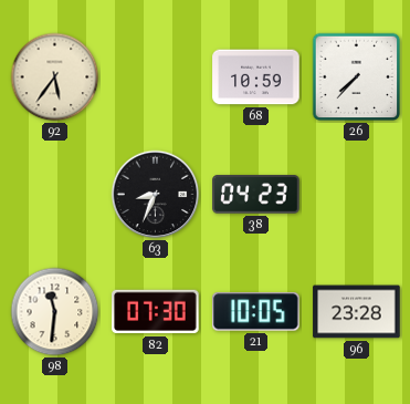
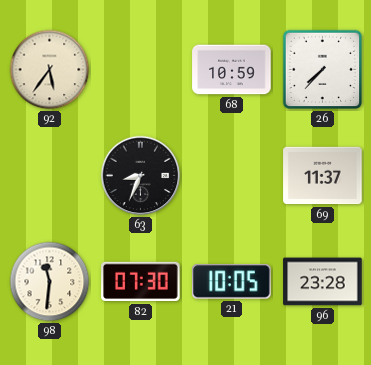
38: 04:23 -> none
69: none -> 11:37
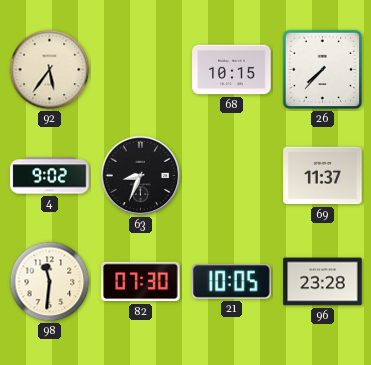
68: 10:59 -> 10:15
4: none -> 9:02
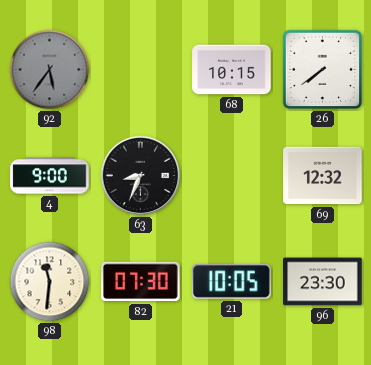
92 dial: cream -> grey
26: 7:37 -> 7:39
4: 9:02 -> 9:00
69: 11:37 -> 12:32
96: 23:28 -> 23:30
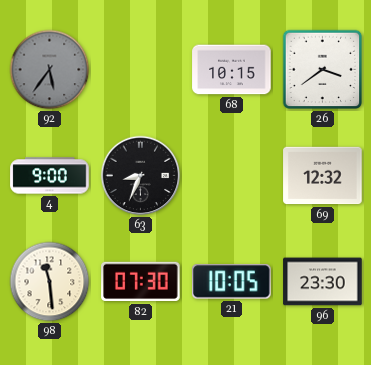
26: 7:39 -> 3:39
98: 11:31 -> 11:29
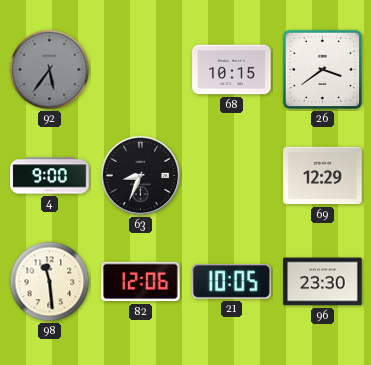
69: 12:32 -> 12:29
82: 07:30 -> 12:06
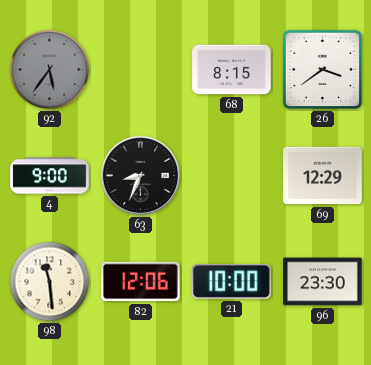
68: 10:15 -> 8:15
21: 10:05 -> 10:00
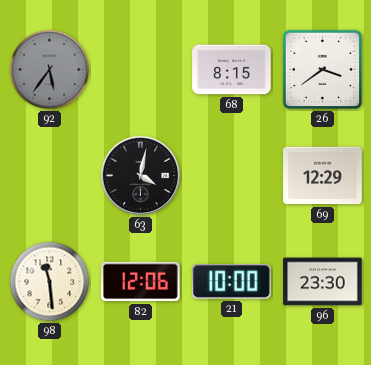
4: 9:00 -> none
63: 8:34 -> 4:02
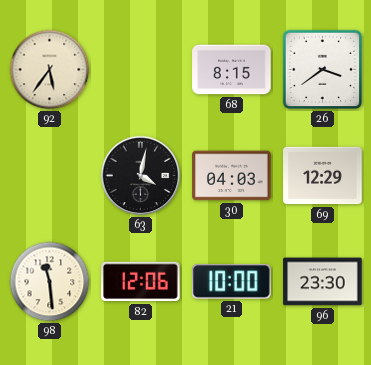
92 dial: grey -> cream
30: none -> 04:03
